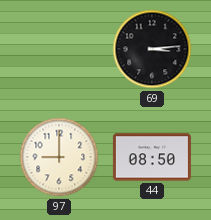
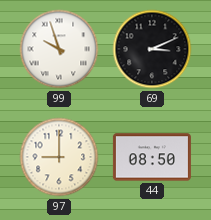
99: none -> 9:57
69: 3:14 -> 3:11
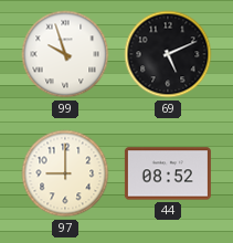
69: 3:11 -> 5:11
44: 08:50 -> 08:52
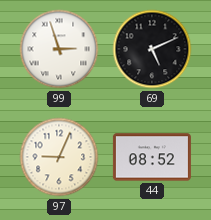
99: 9:57 -> 2:57
97: 9:00 -> 9:04
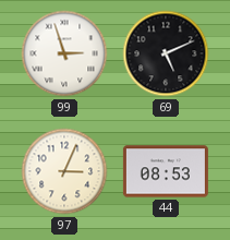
97: 9:04 -> 3:04
44: 08:52 -> 08:53
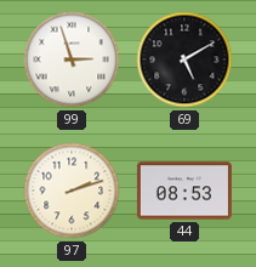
69: 5:11 -> 5:10
97: 3:04 -> 2:12
